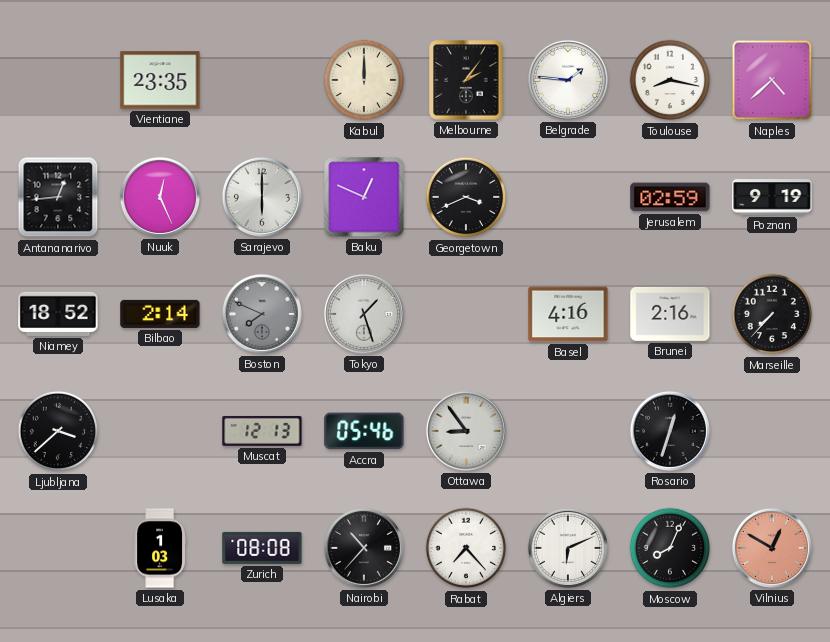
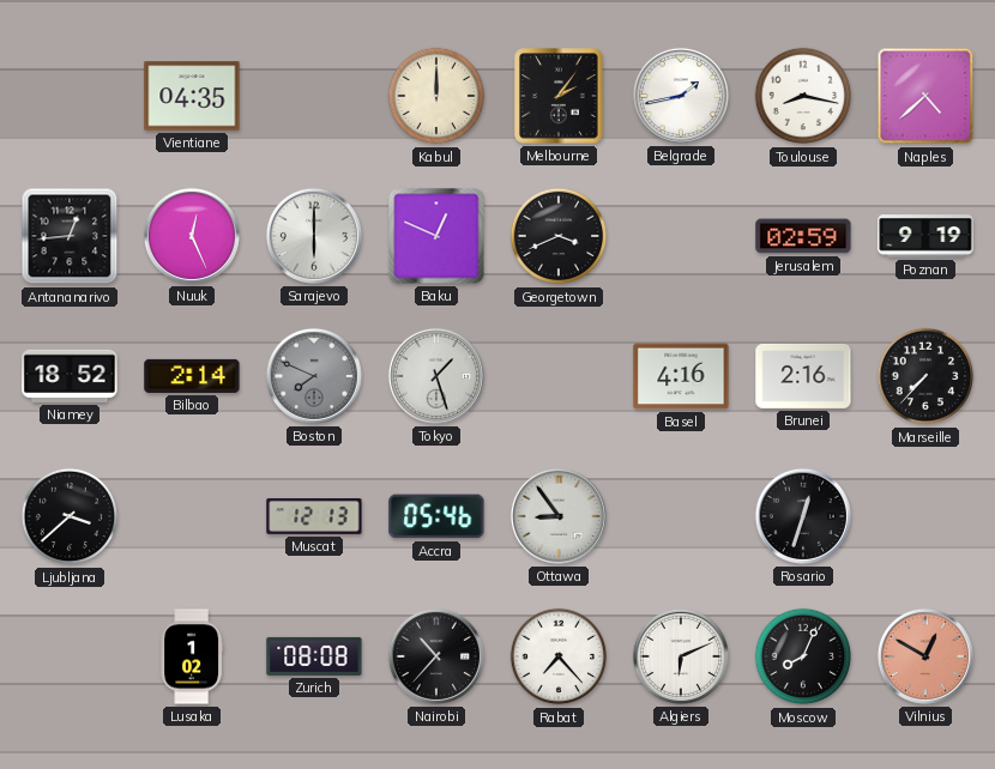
Vientiane: 23:35 -> 04:35
Belgrade: 1:46 -> 1:43
Lusaka: 1:03 -> 1:02
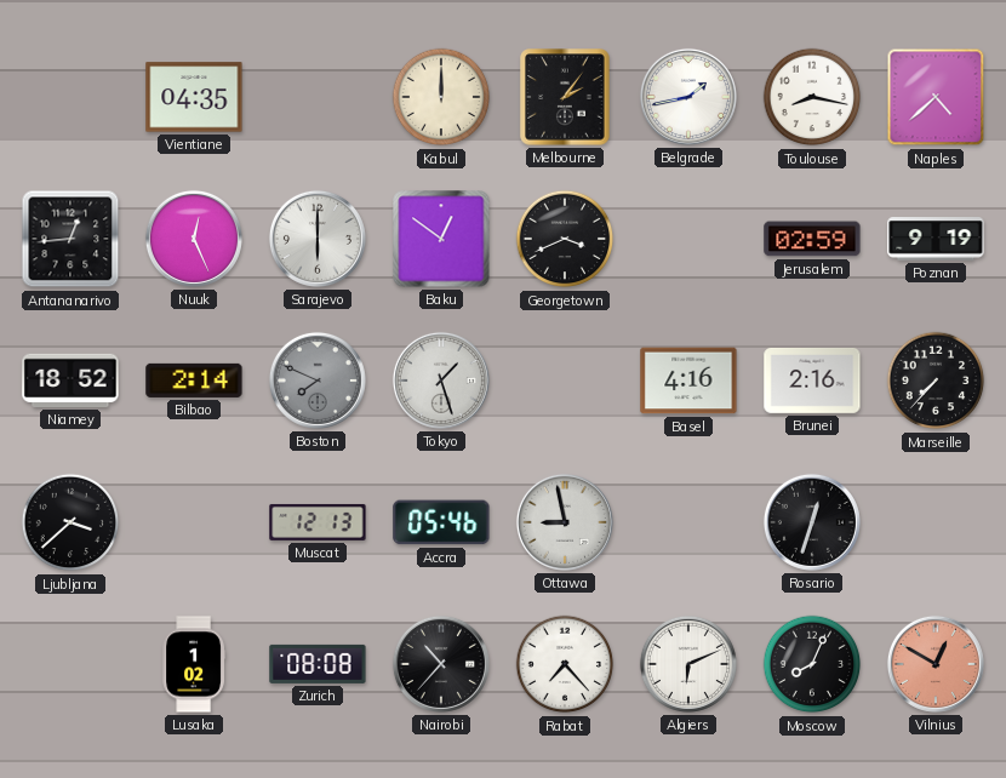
Baku: 12:49 -> 12:51
Ottawa: 8:54 -> 8:58
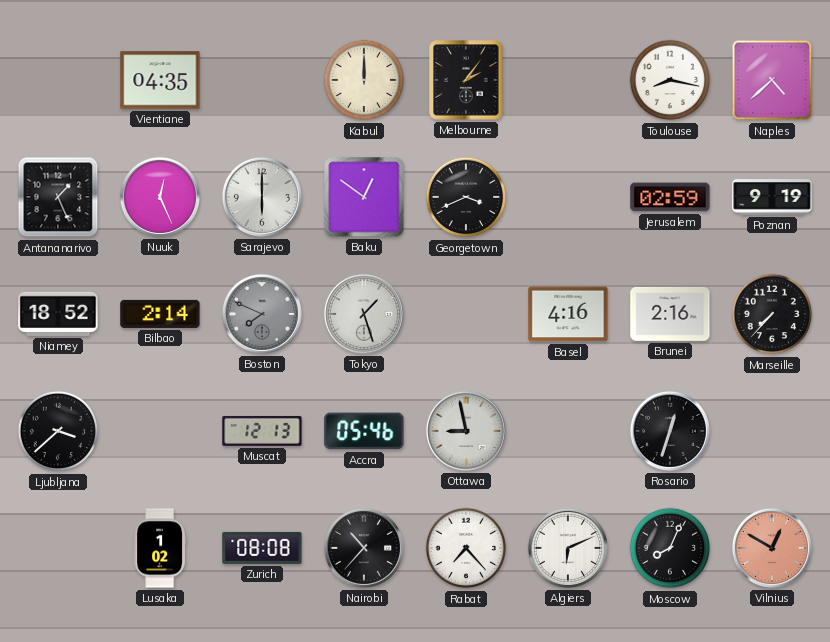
Belgrade: 1:43 -> none
Antananarivo: 12:44 -> 1:26
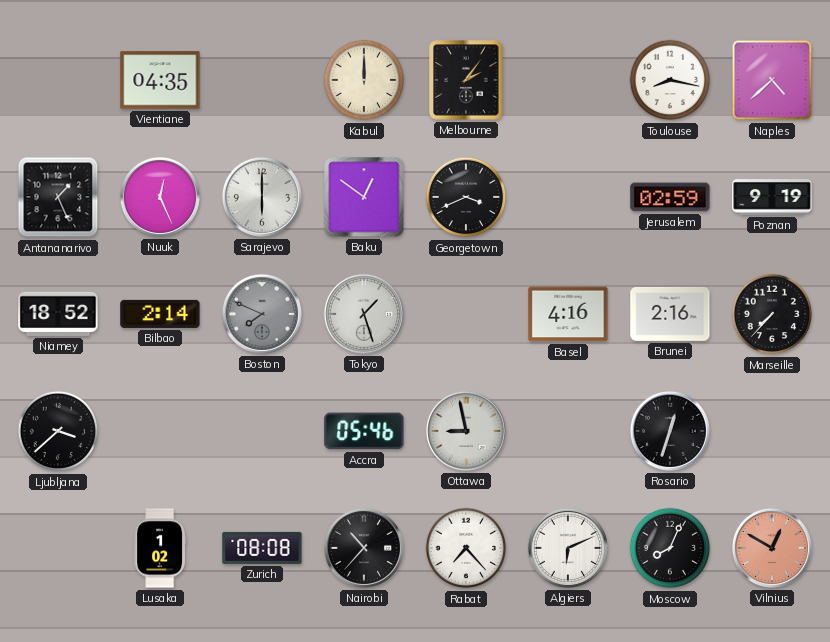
Muscat: 12:13 -> none
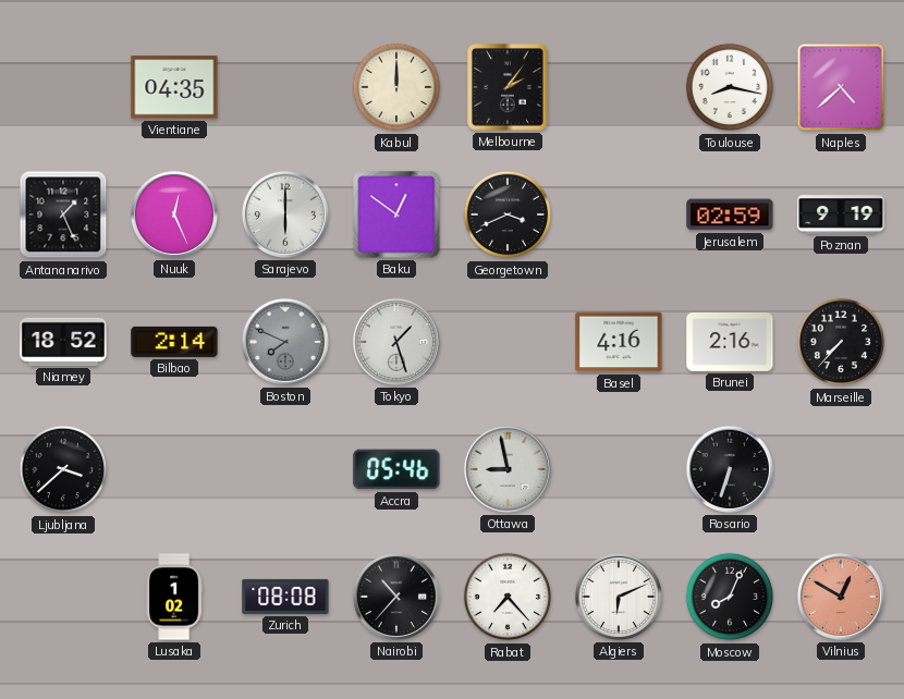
Rosario: 12:33 -> 6:33
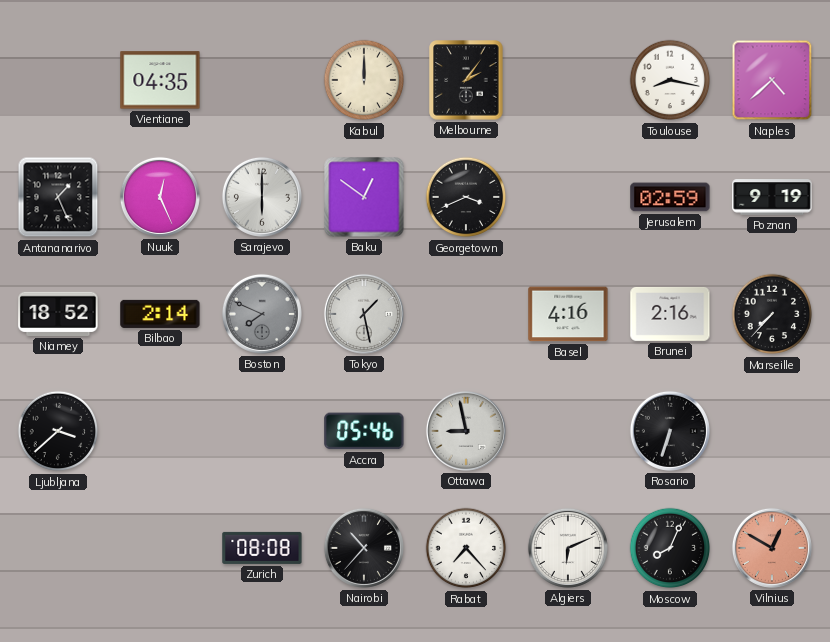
Tokyo: 1:27 -> 1:28
Lusaka: 1:02 -> none
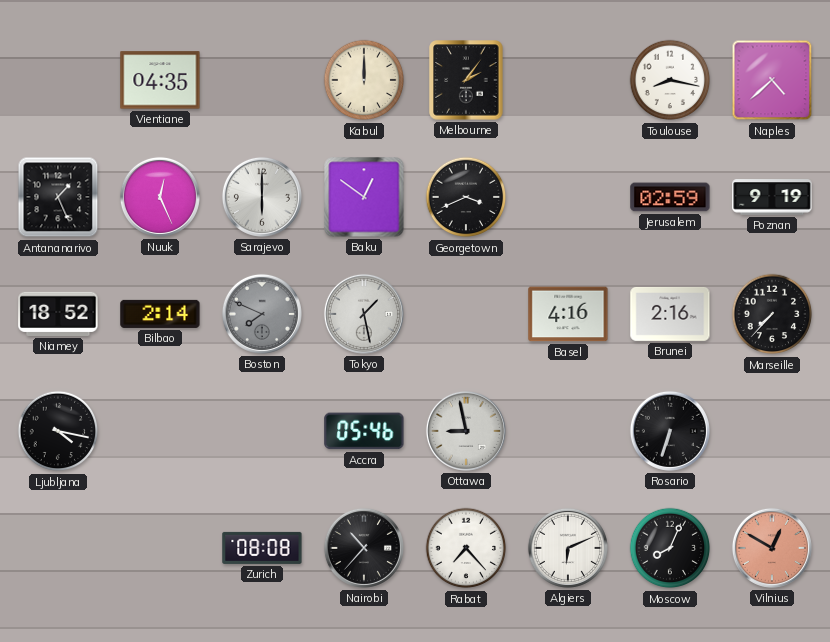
Ljubljana: 3:38 -> 4:17
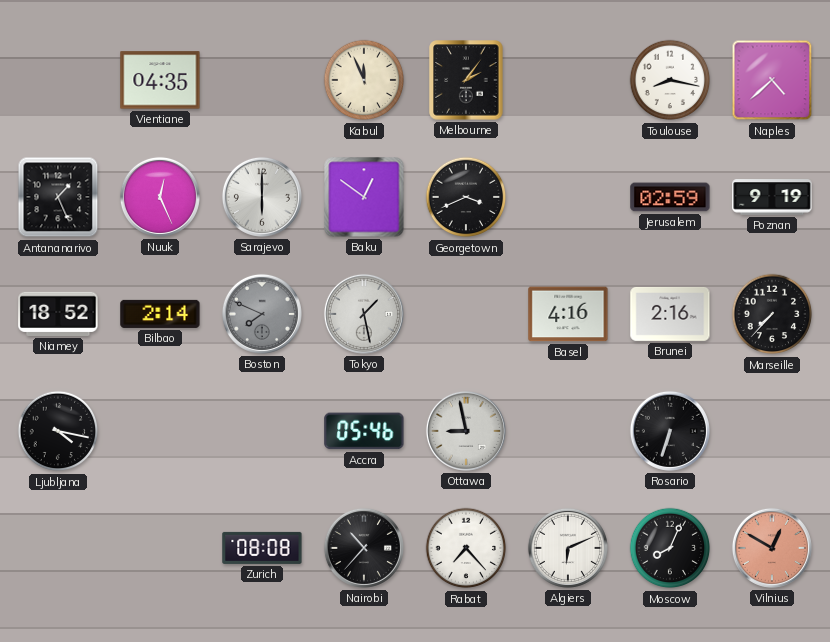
Kabul: 12:00 -> 11:56
